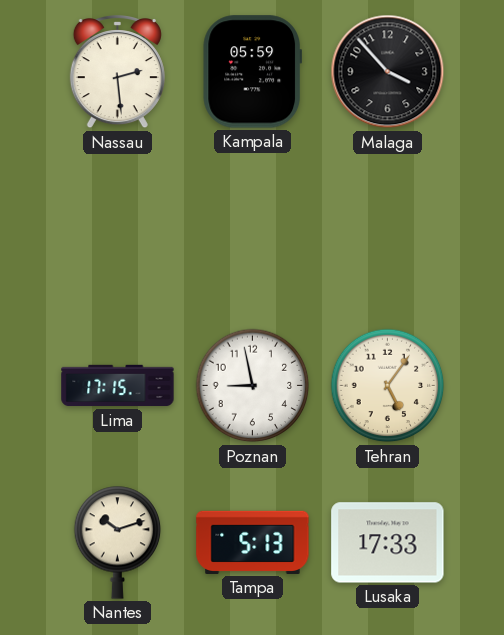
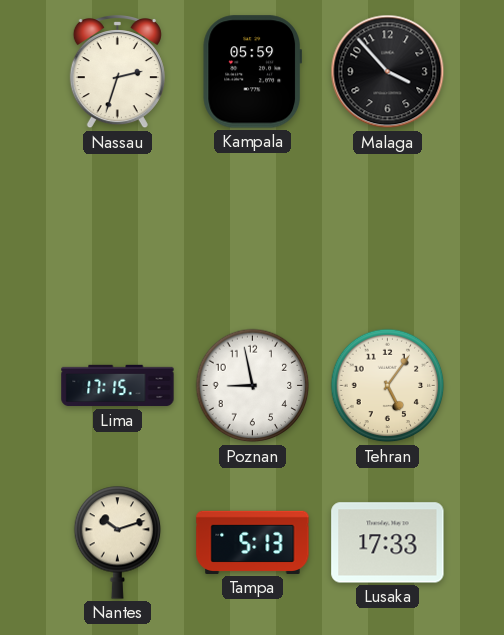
Nassau: 2:29 -> 2:33
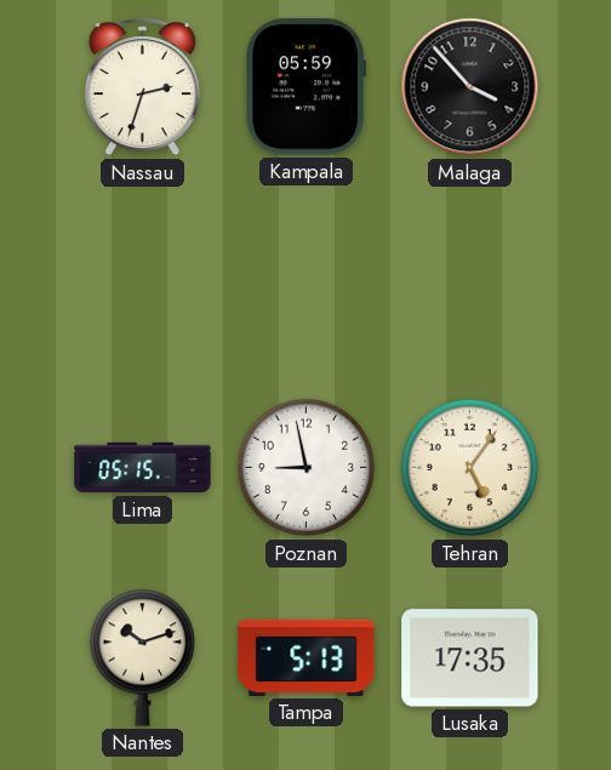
Lima: 17:15 -> 05:15
Lusaka: 17:33 -> 17:35
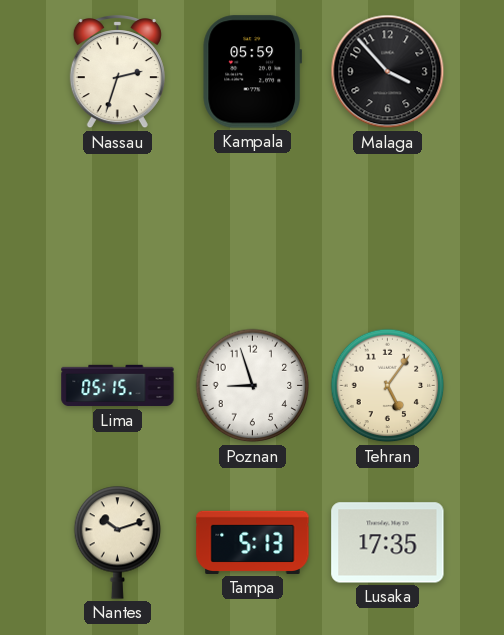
Poznan: 8:58 -> 8:57
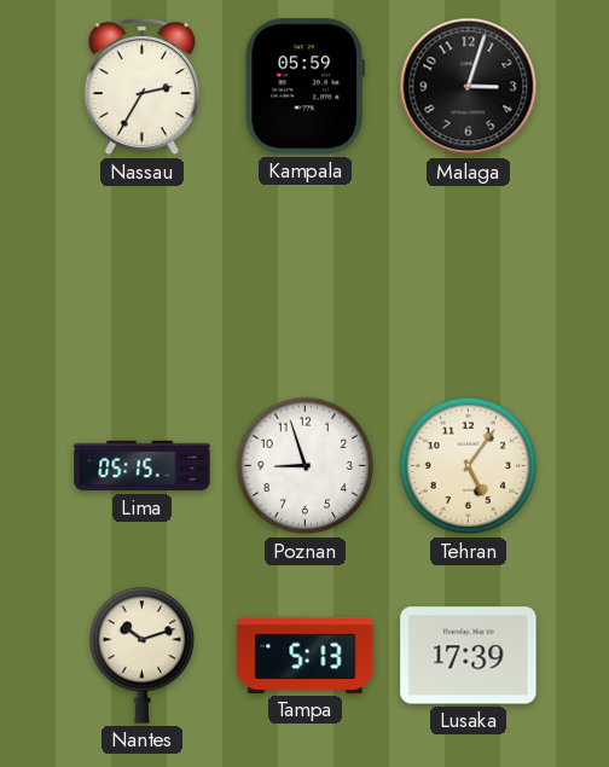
Nassau: 2:33 -> 2:35
Malaga: 3:53 -> 3:03
Lusaka: 17:35 -> 17:39
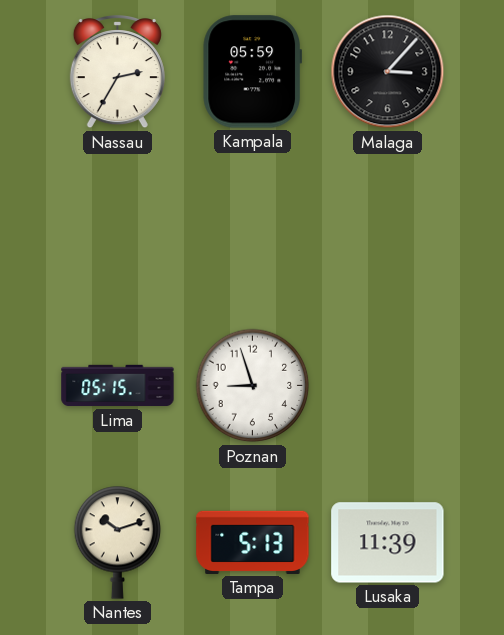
Malaga: 3:03 -> 3:07
Tehran: 5:06 -> none
Lusaka: 17:39 -> 11:39
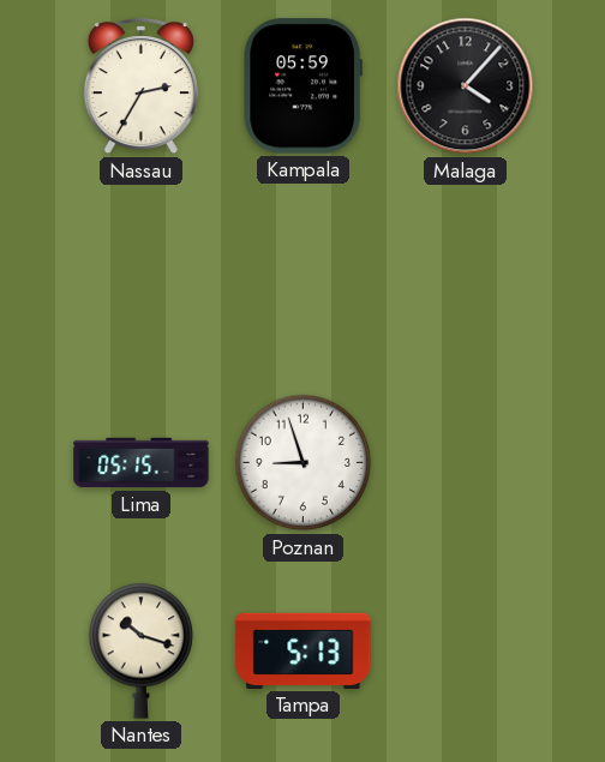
Malaga: 3:07 -> 4:07
Nantes: 10:12 -> 10:18
Lusaka: 11:39 -> none
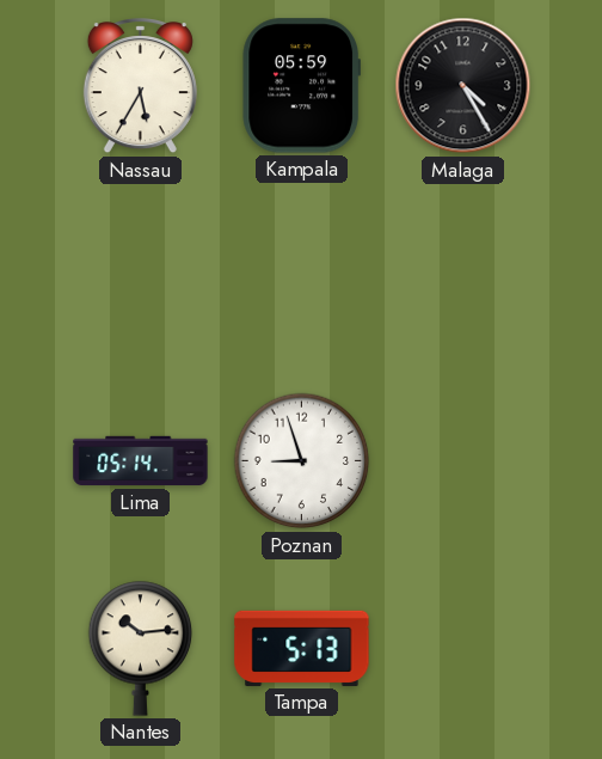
Nassau: 2:35 -> 5:35
Malaga: 4:07 -> 4:25
Lima: 05:15 -> 05:14
Nantes: 10:18 -> 10:14
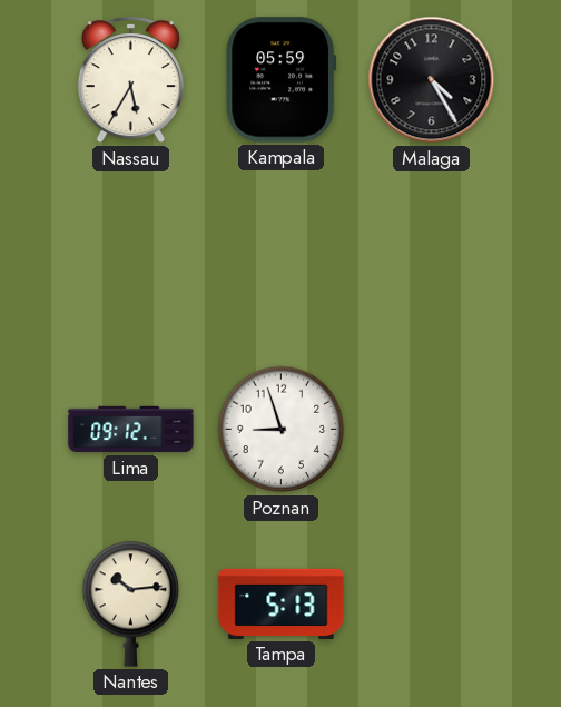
Lima: 05:14 -> 09:12
